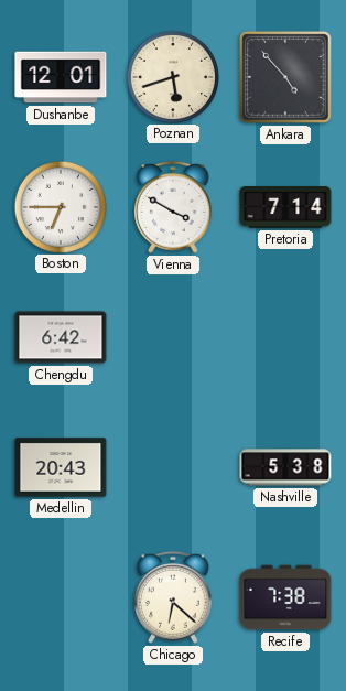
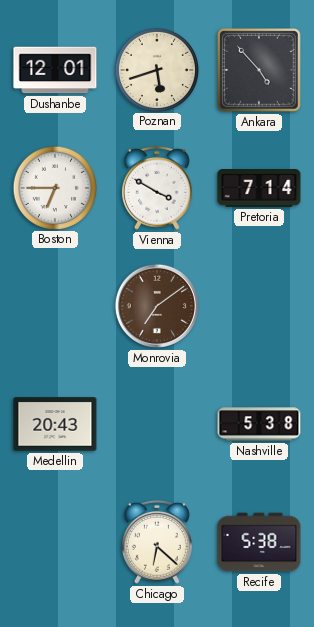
Chengdu: 6:42 -> none
Monrovia: none -> 7:09
Recife: 7:38 -> 5:38
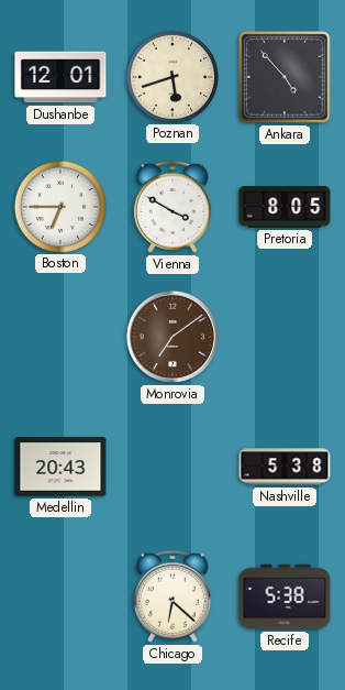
Pretoria: 7:14 -> 8:05
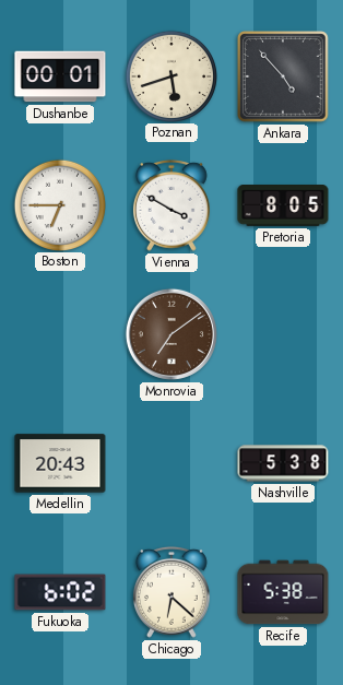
Dushanbe: 12:01 -> 00:01
Fukuoka: none -> 6:02
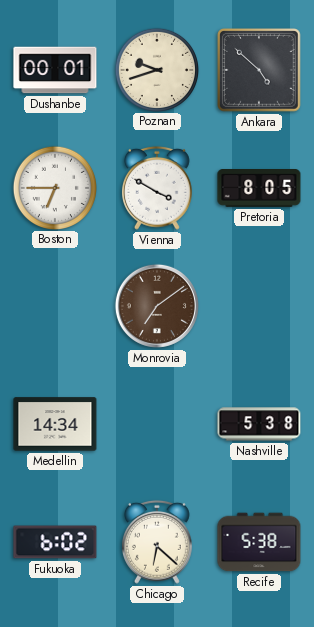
Poznan: 5:42 -> 9:42
Ankara: 4:53 -> 4:52
Medellin: 20:43 -> 14:34
